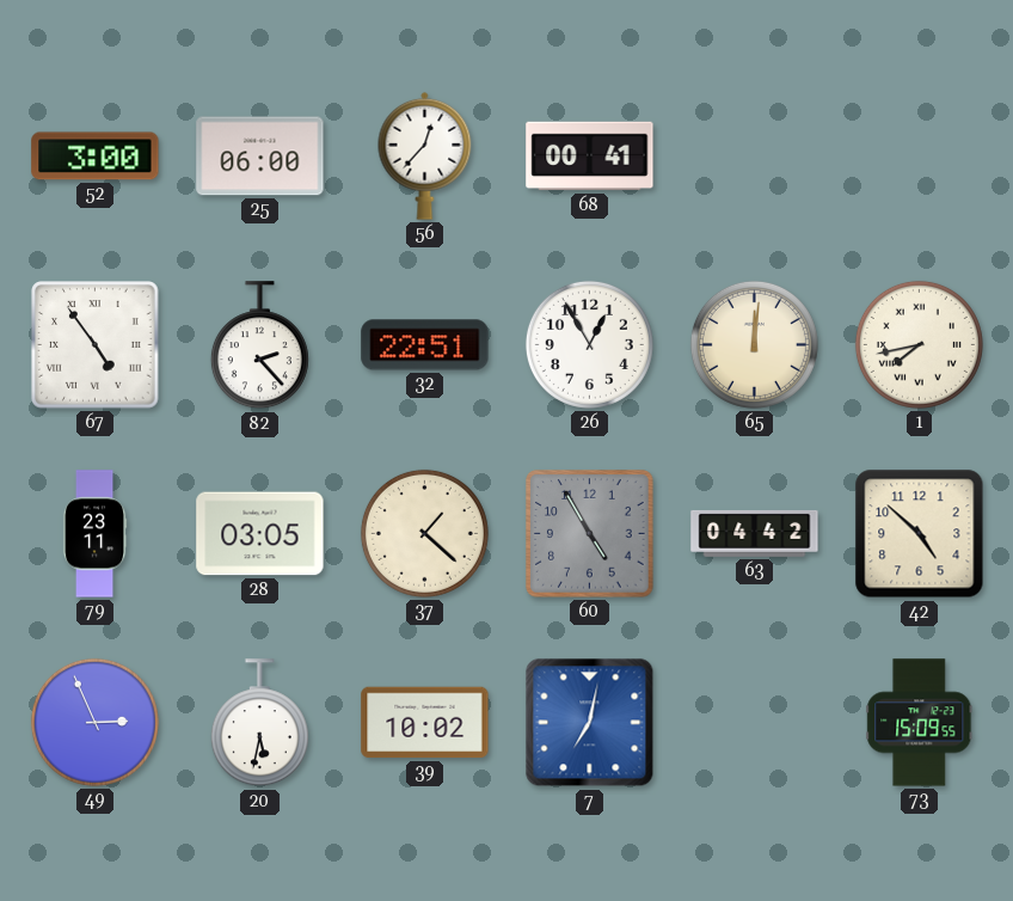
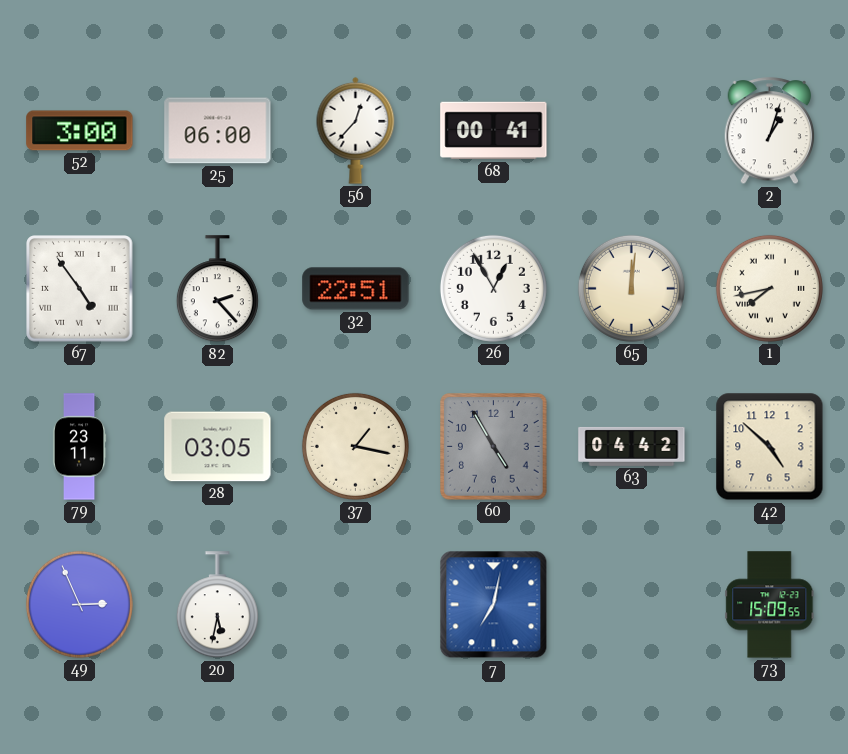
2: none -> 1:03
37: 1:22 -> 1:17
39: 10:02 -> none
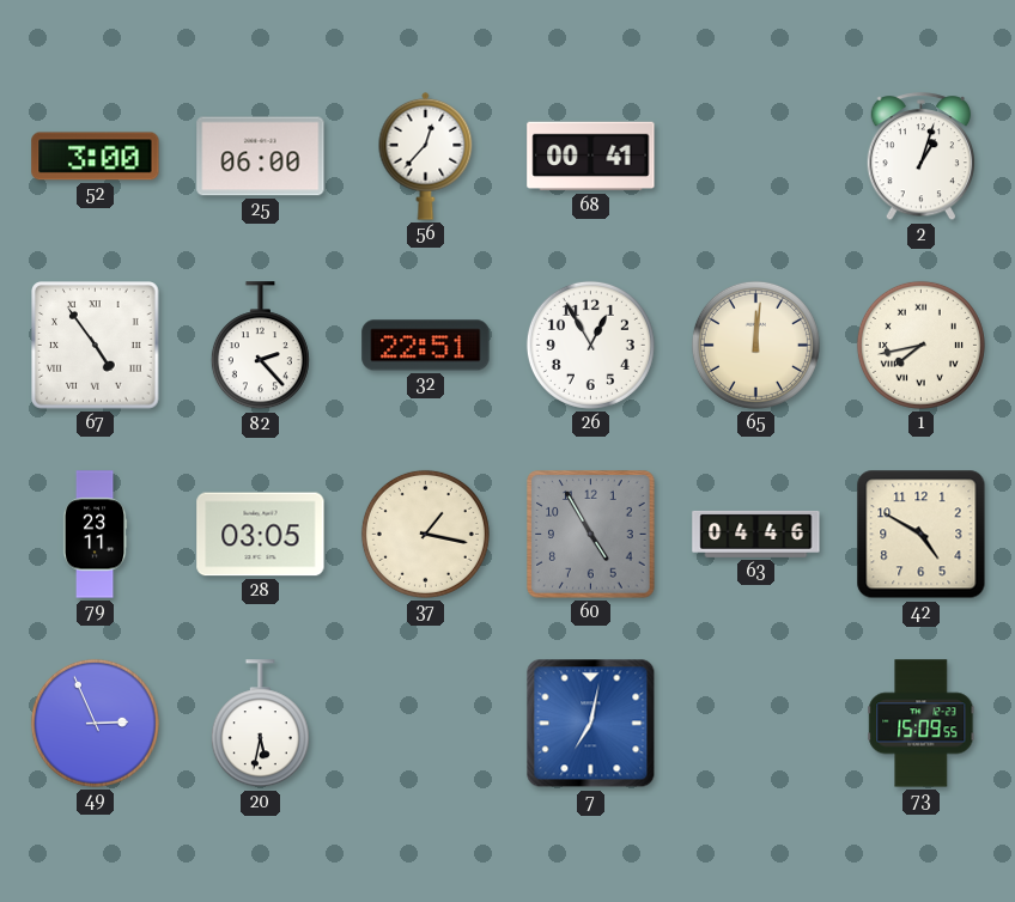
63: 04:42 -> 04:46
42: 4:52 -> 4:50
